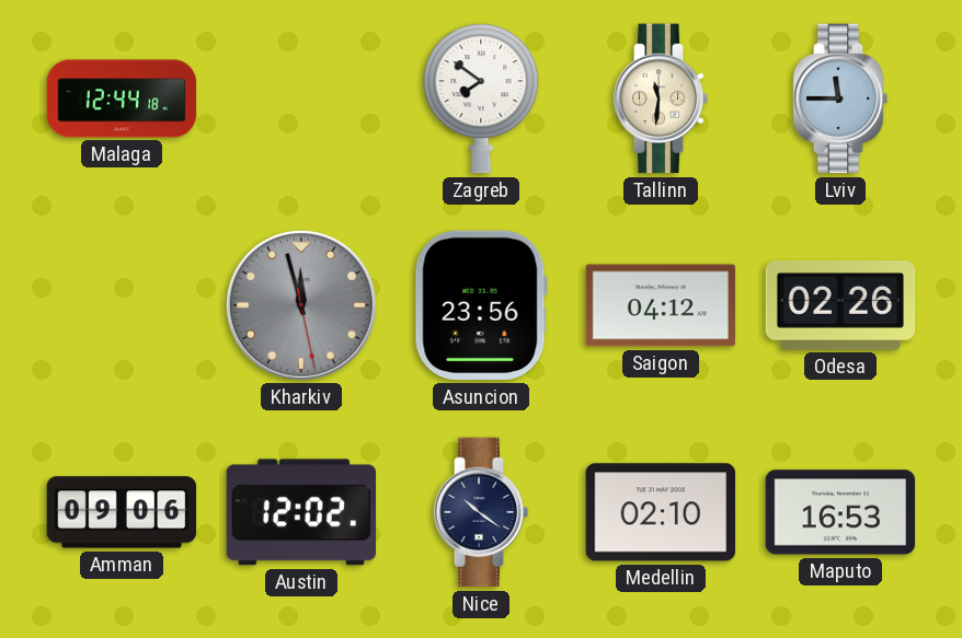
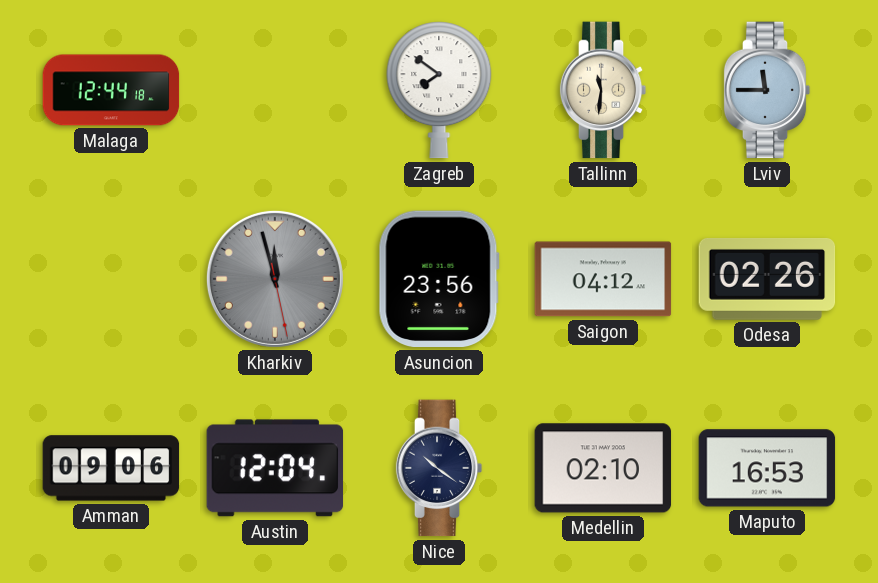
Austin: 12:02 -> 12:04
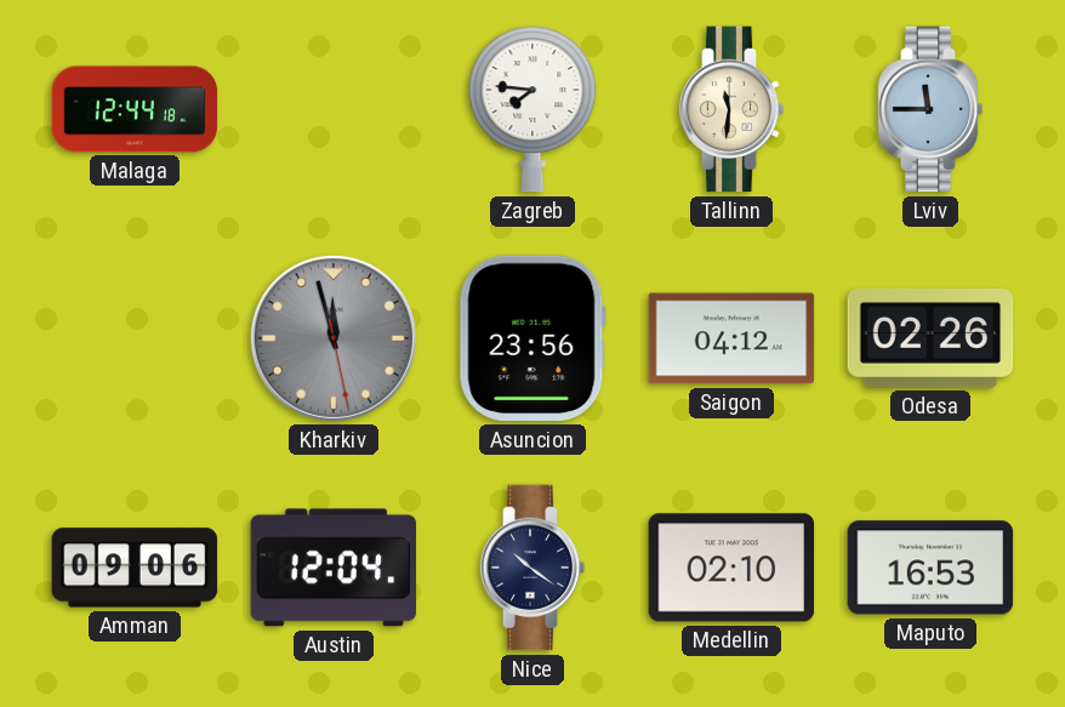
Zagreb: 7:51 -> 7:46
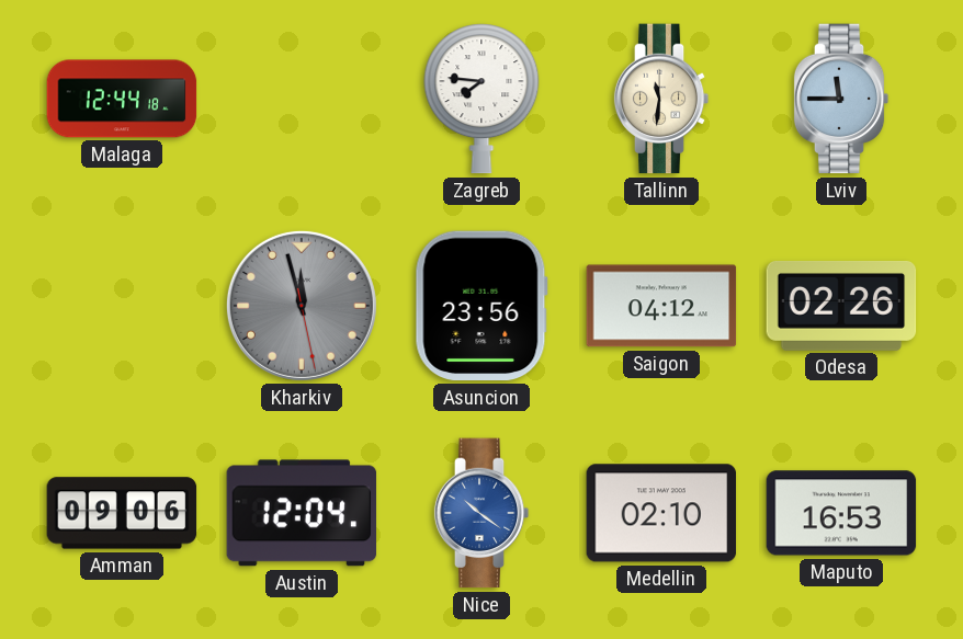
Nice dial: navy -> blue
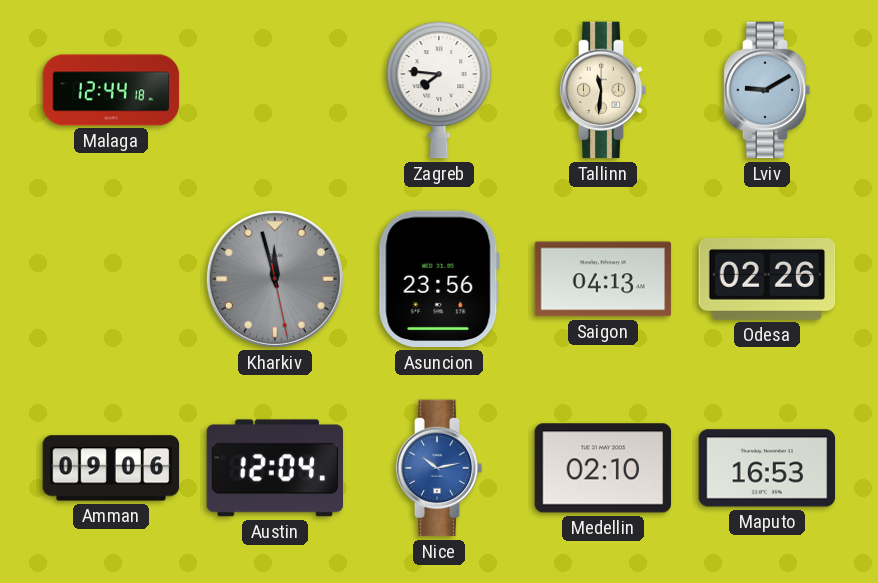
Lviv: 11:45 -> 9:10
Saigon: 04:12 -> 04:13
Nice: 10:21 -> 10:13
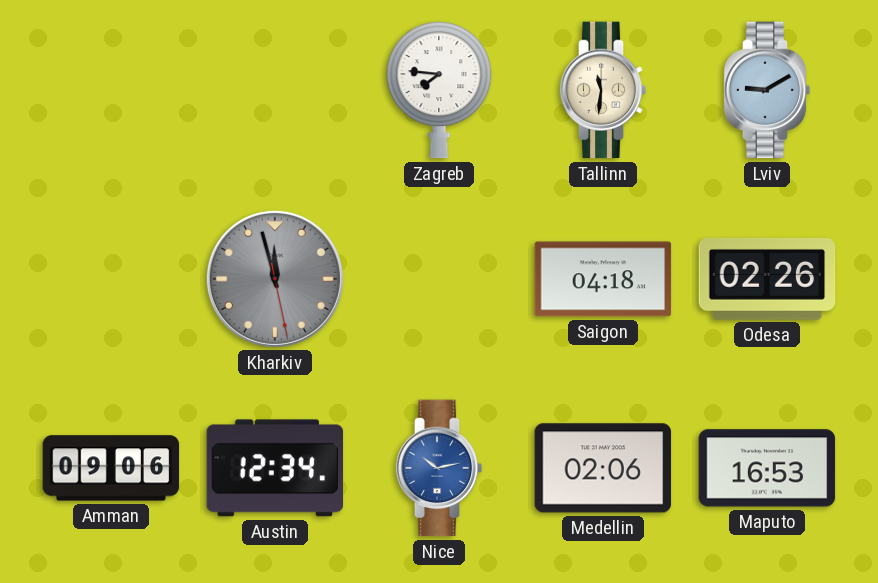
Malaga: 12:44 -> none
Asuncion: 23:56 -> none
Saigon: 04:13 -> 04:18
Austin: 12:04 -> 12:34
Medellin: 02:10 -> 02:06
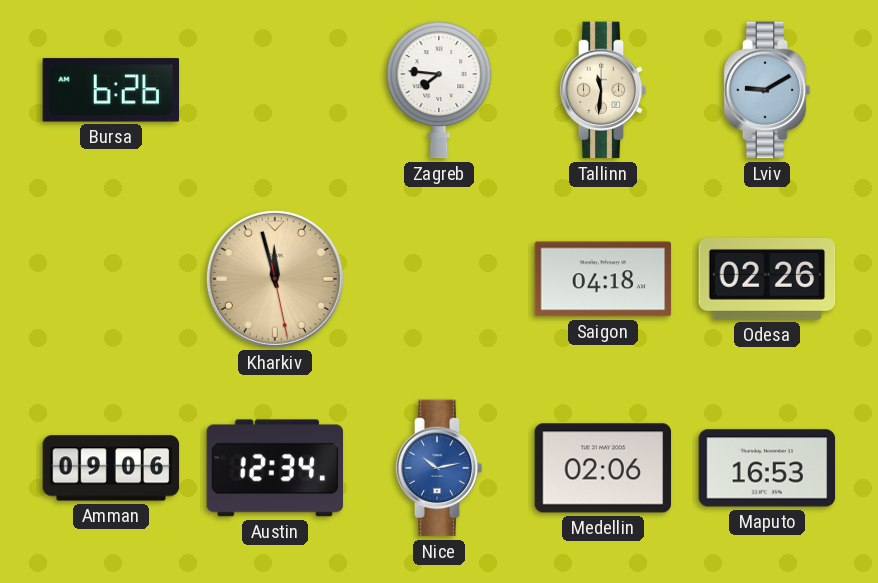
Bursa: none -> 6:26
Kharkiv dial: grey -> champagne
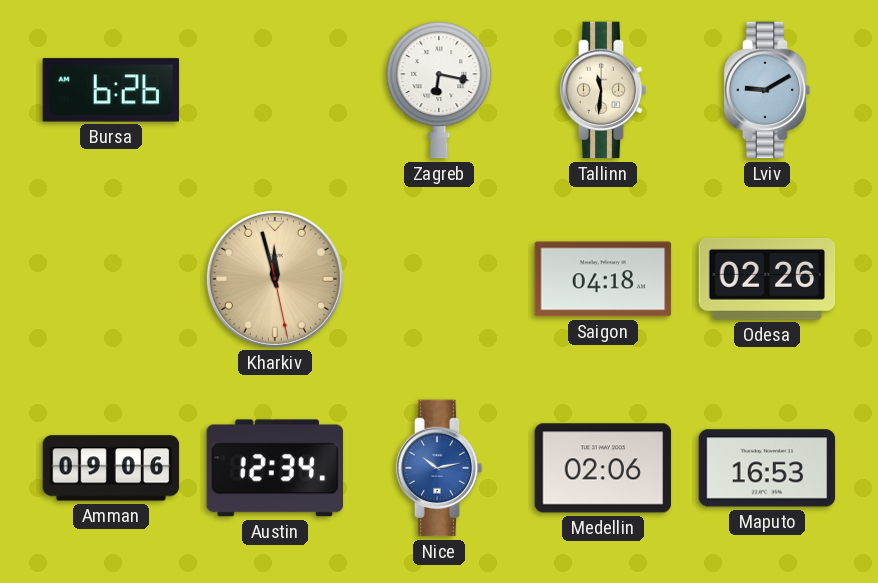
Zagreb: 7:46 -> 6:17
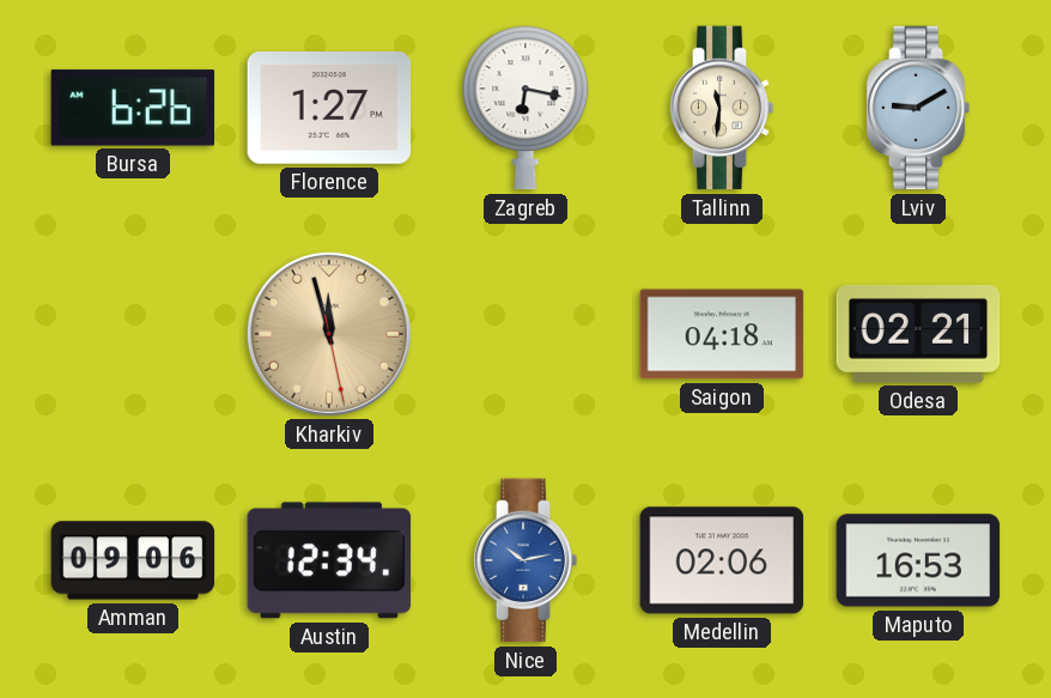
Florence: none -> 1:27
Odesa: 02:26 -> 02:21
